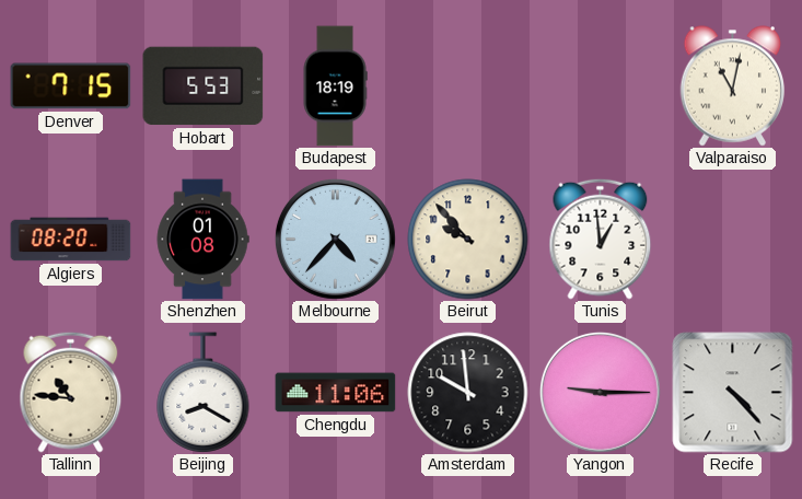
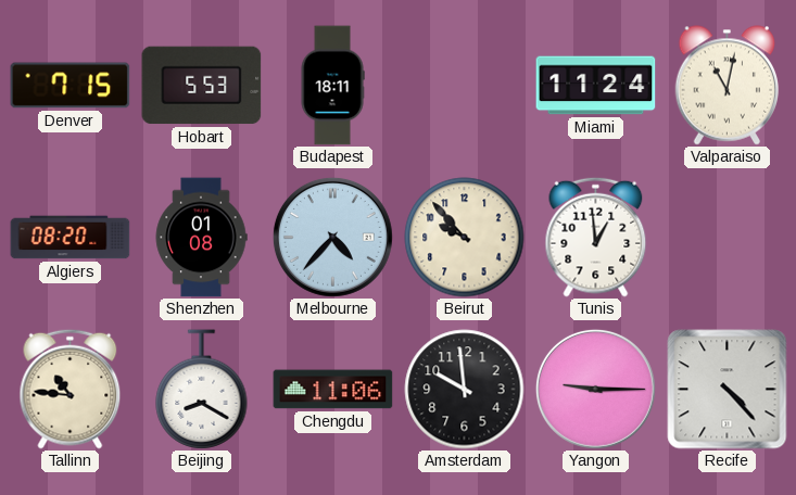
Budapest: 18:19 -> 18:11
Miami: none -> 11:24
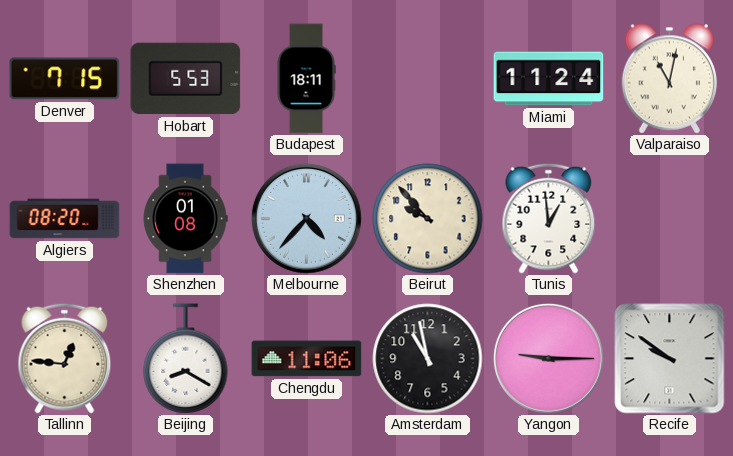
Tallinn: 10:46 -> 12:46
Amsterdam: 9:59 -> 10:58
Recife: 4:23 -> 9:51
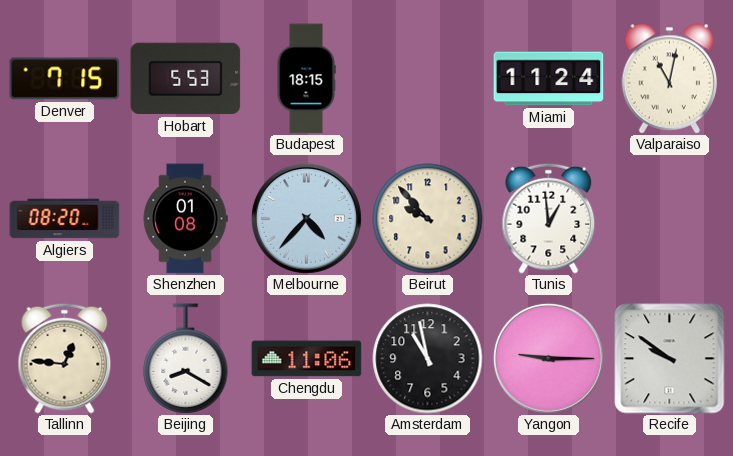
Budapest: 18:11 -> 18:15
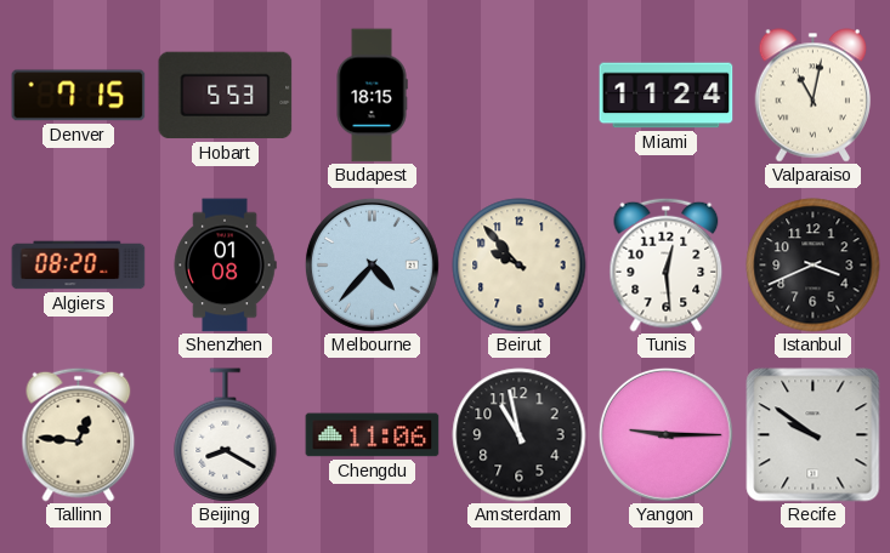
Tunis: 12:59 -> 12:29
Istanbul: none -> 3:41
